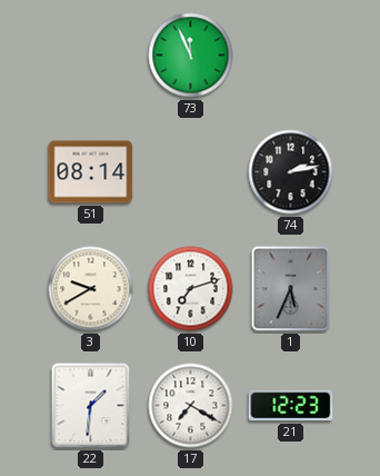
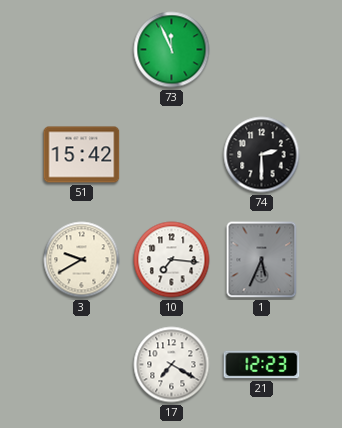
51: 08:14 -> 15:42
74: 2:13 -> 2:30
10: 7:12 -> 7:16
22: 1:31 -> none
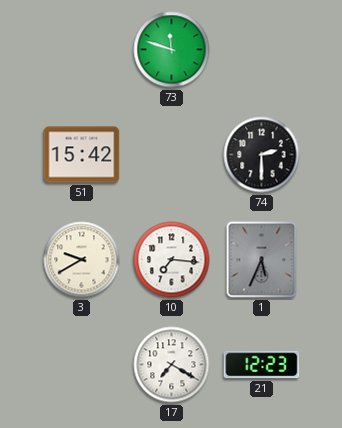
73: 11:56 -> 11:48
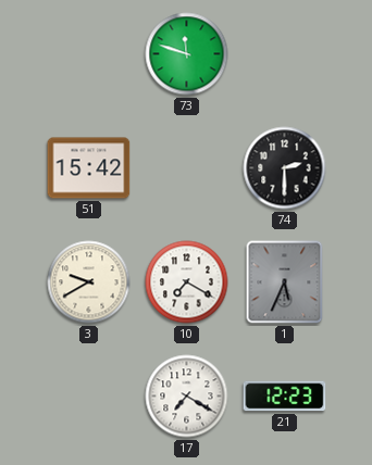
10: 7:16 -> 7:20
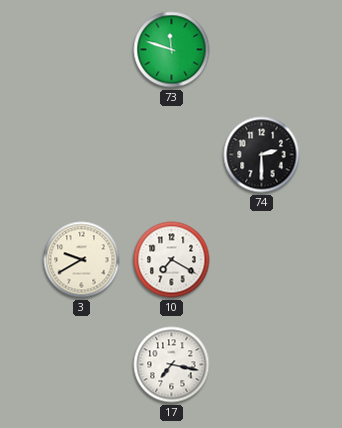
51: 15:42 -> none
1: 5:34 -> none
17: 7:20 -> 7:17
21: 12:23 -> none
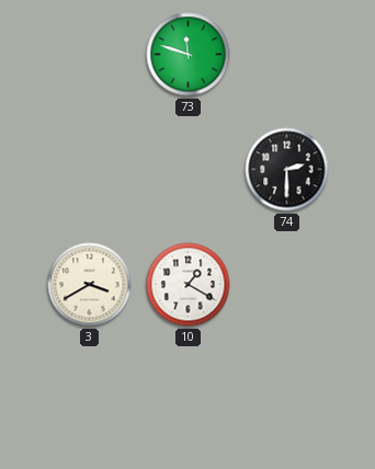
3: 9:40 -> 3:40
10: 7:20 -> 1:20
17: 7:17 -> none
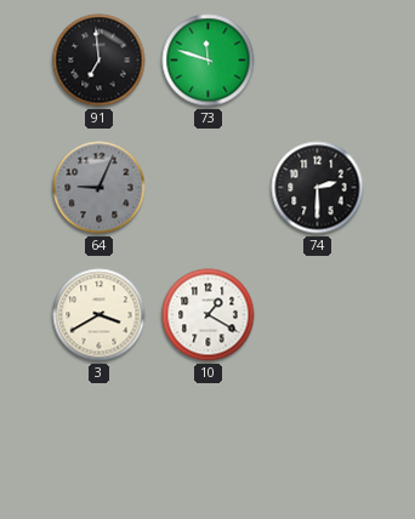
91: none -> 6:59
64: none -> 9:04
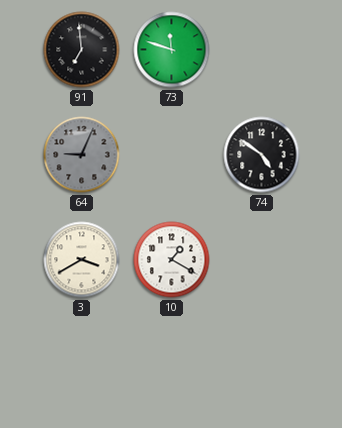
74: 2:30 -> 4:51
